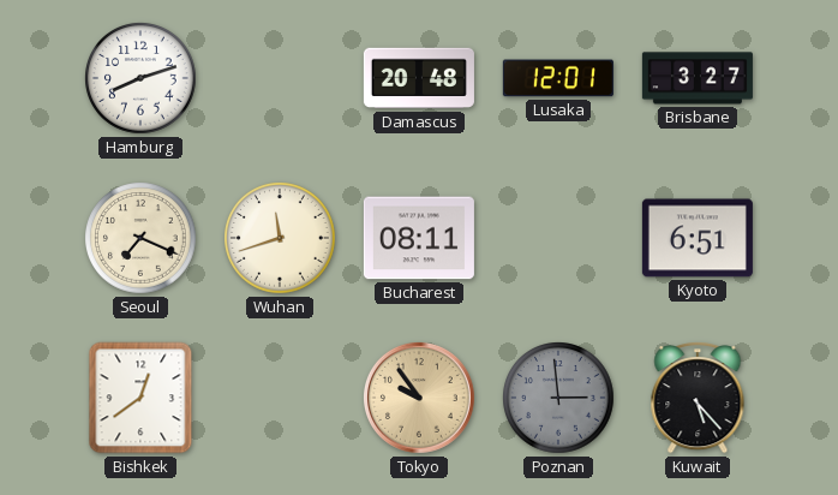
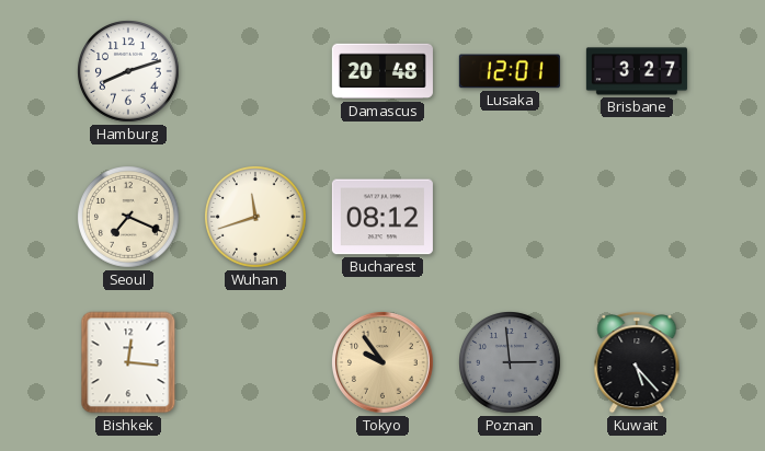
Bucharest: 08:11 -> 08:12
Kyoto: 6:51 -> none
Bishkek: 12:39 -> 12:16
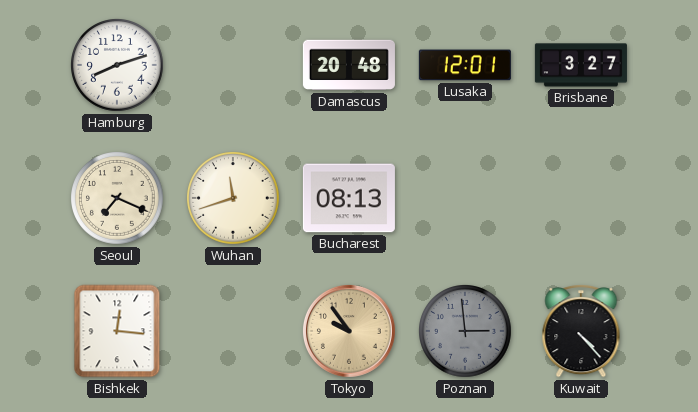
Bucharest: 08:12 -> 08:13
Kuwait: 5:23 -> 4:23
